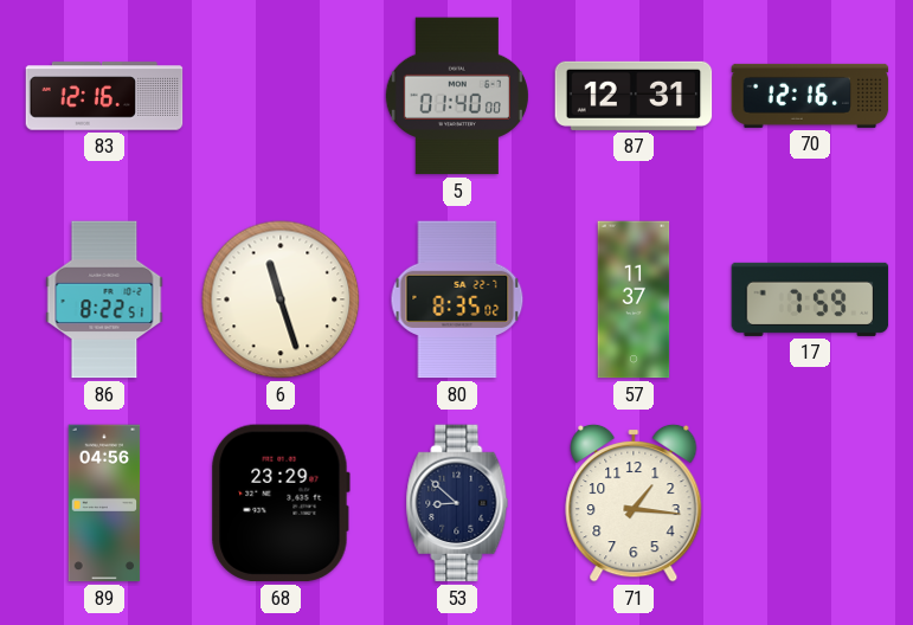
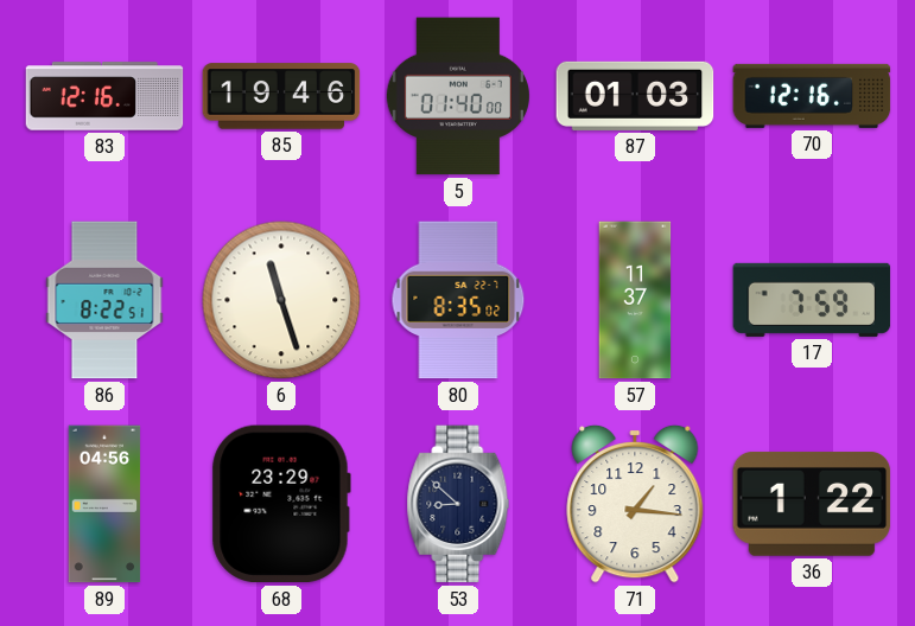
85: none -> 19:46
87: 12:31 -> 01:03
36: none -> 1:22
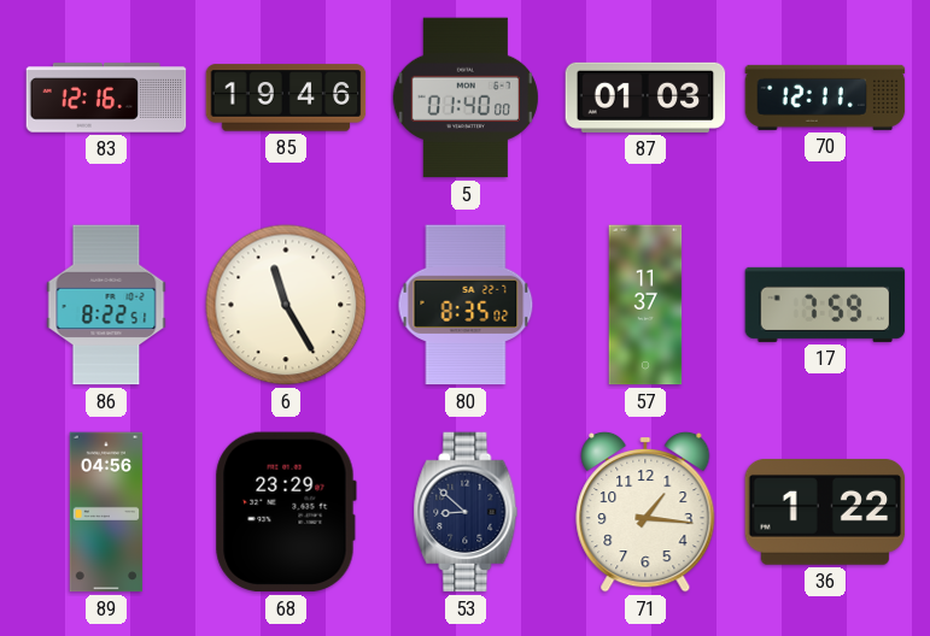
70: 12:16 -> 12:11
6: 11:27 -> 11:25
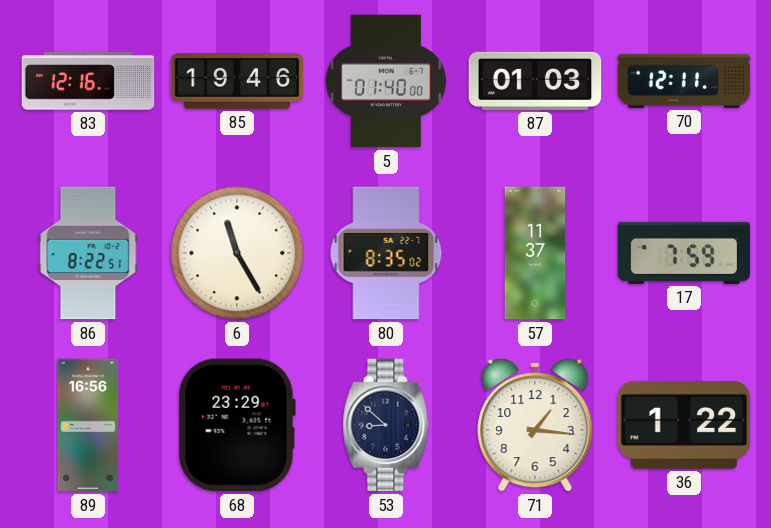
89: 04:56 -> 16:56
